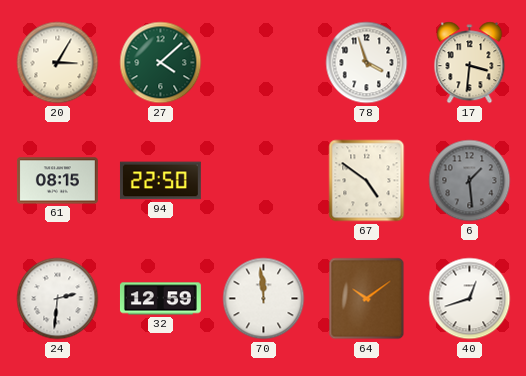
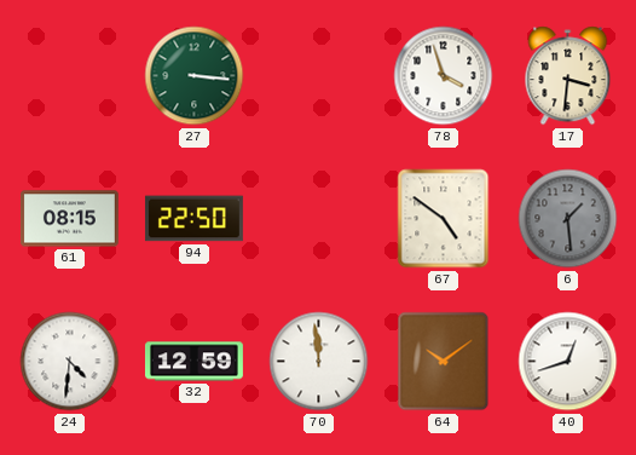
20: 3:05 -> none
27: 4:08 -> 3:16
24: 2:31 -> 4:31
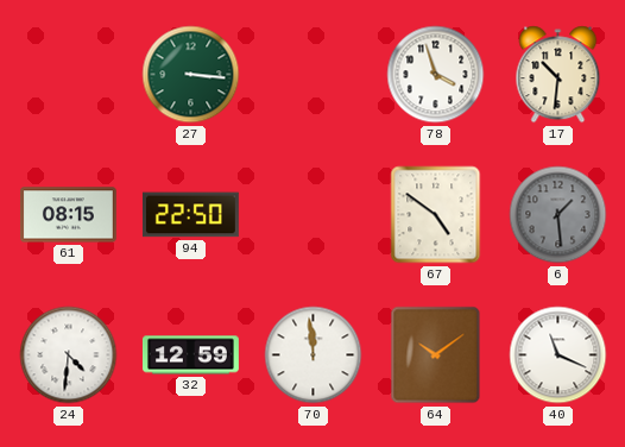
17: 3:31 -> 10:31
40: 12:42 -> 11:19
